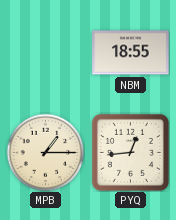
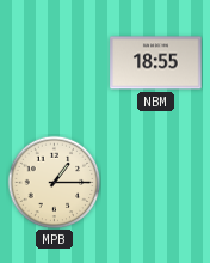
PYQ: 12:44 -> none
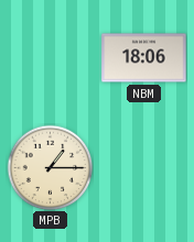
NBM: 18:55 -> 18:06
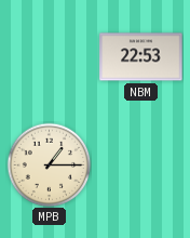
NBM: 18:06 -> 22:53
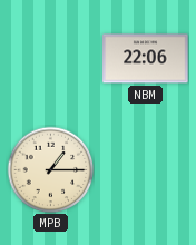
NBM: 22:53 -> 22:06
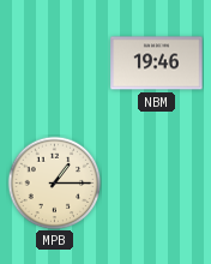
NBM: 22:06 -> 19:46
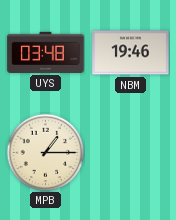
UYS: none -> 03:48
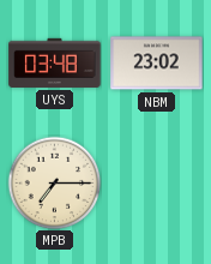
NBM: 19:46 -> 23:02
MPB: 1:15 -> 7:15
